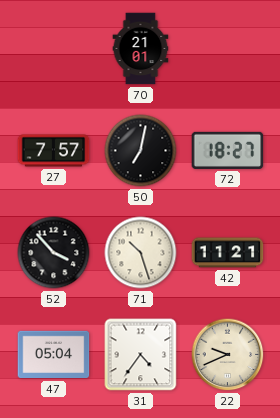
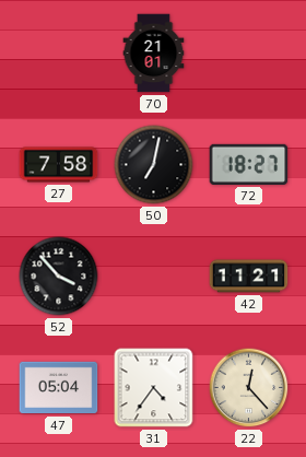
27: 7:57 -> 7:58
71: 10:27 -> none
22: 9:41 -> 12:23
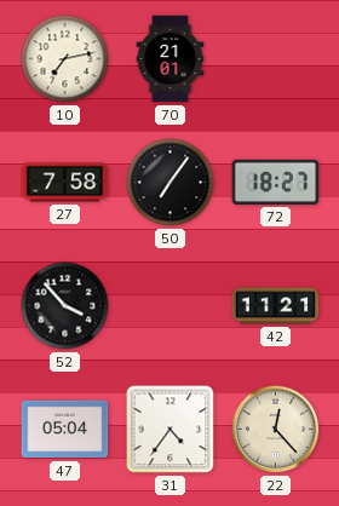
10: none -> 7:13
50: 7:02 -> 7:06
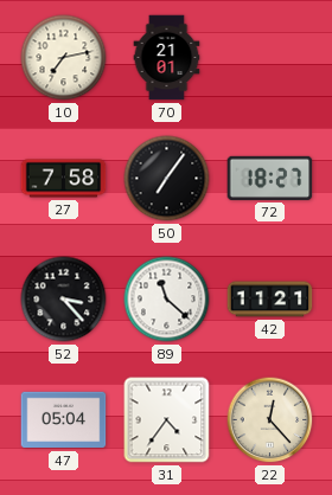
52: 3:53 -> 3:23
89: none -> 11:22
